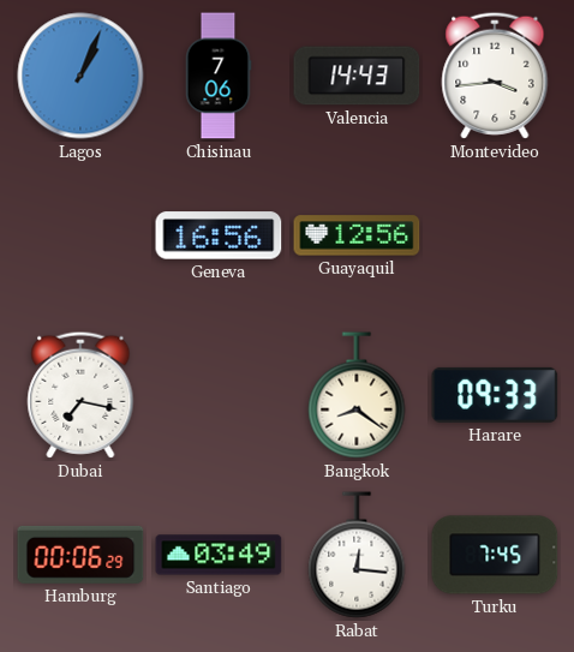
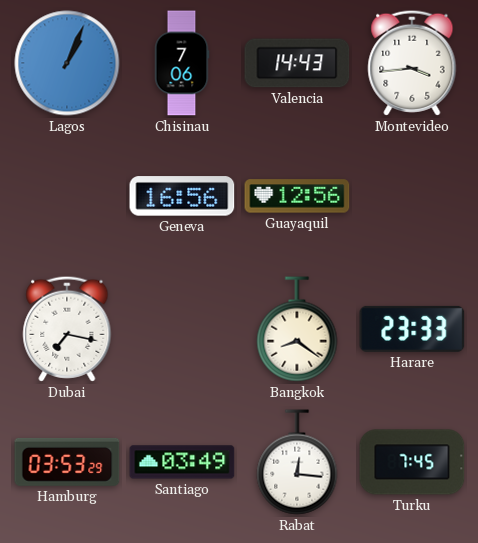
Harare: 09:33 -> 23:33
Hamburg: 00:06 -> 03:53
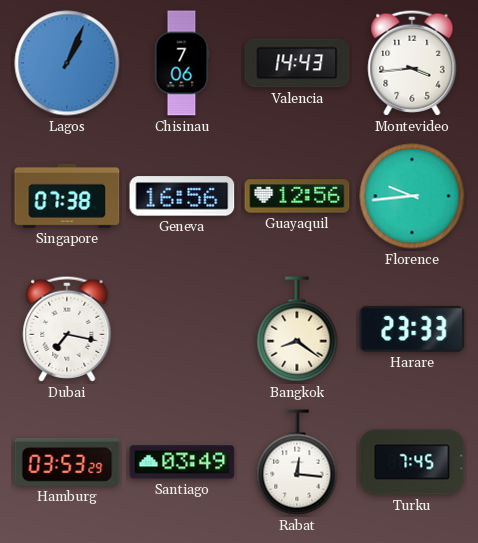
Singapore: none -> 07:38
Florence: none -> 9:44
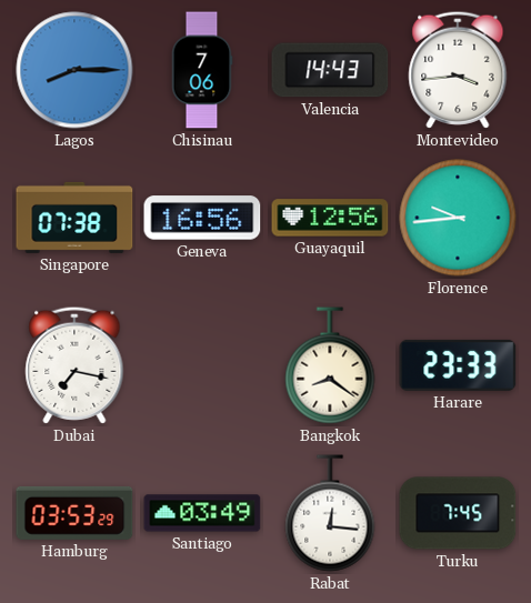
Lagos: 1:04 -> 8:15
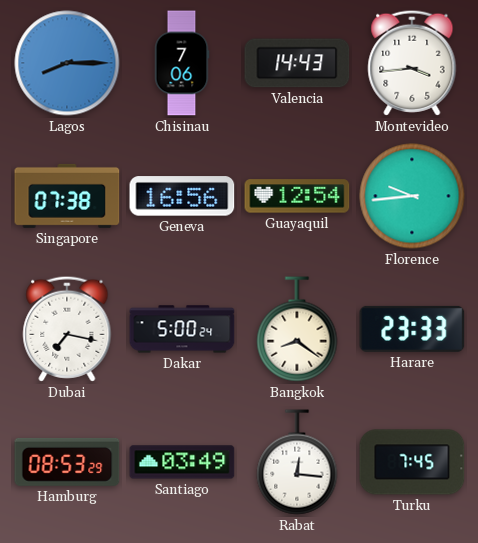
Guayaquil: 12:56 -> 12:54
Dakar: none -> 5:00
Hamburg: 03:53 -> 08:53
